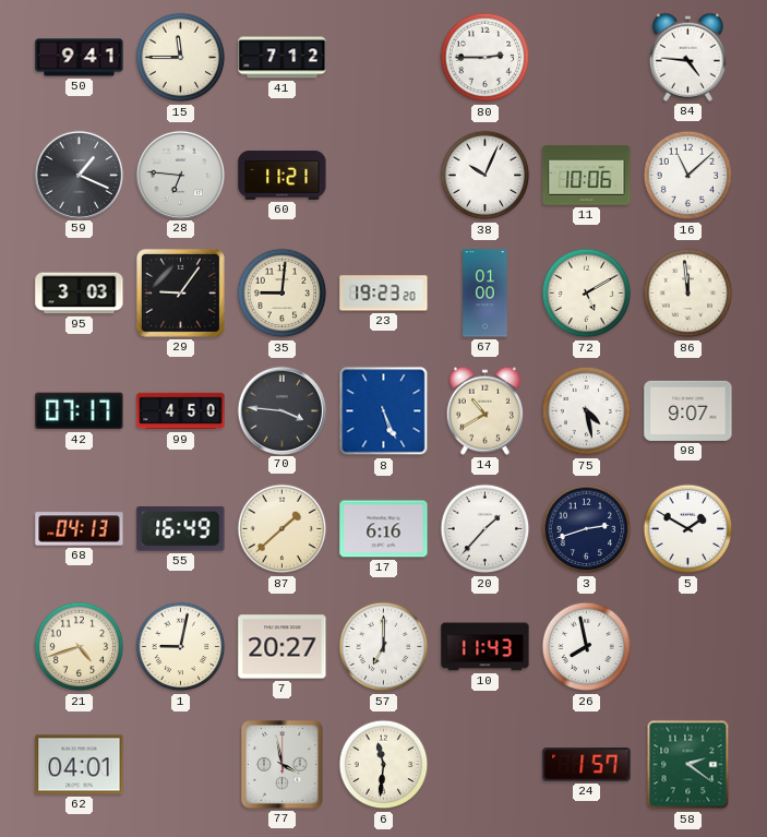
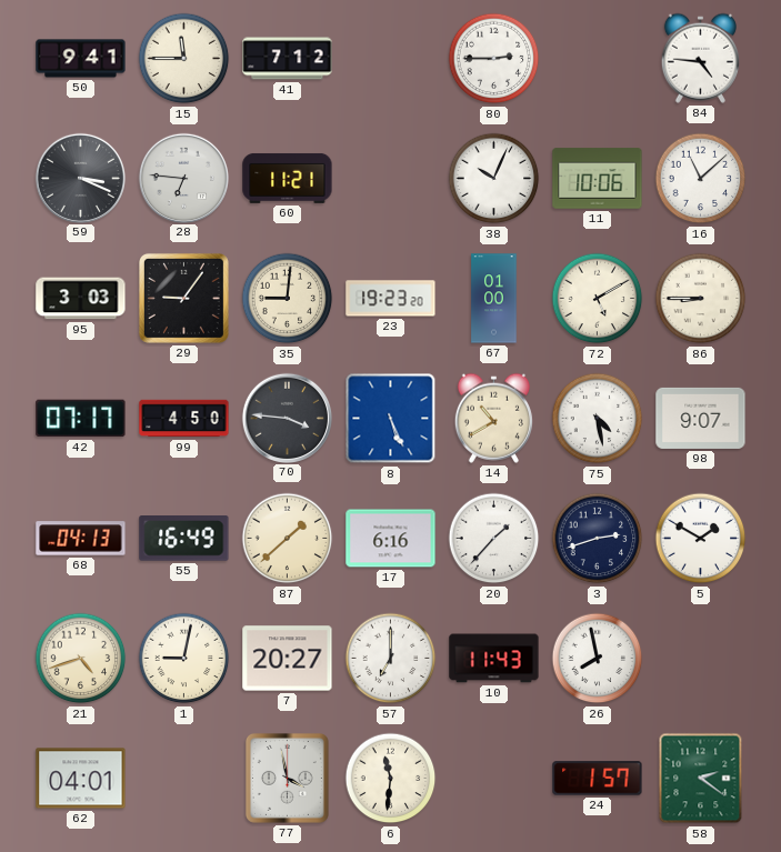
59: 1:19 -> 3:19
86: 11:59 -> 8:45
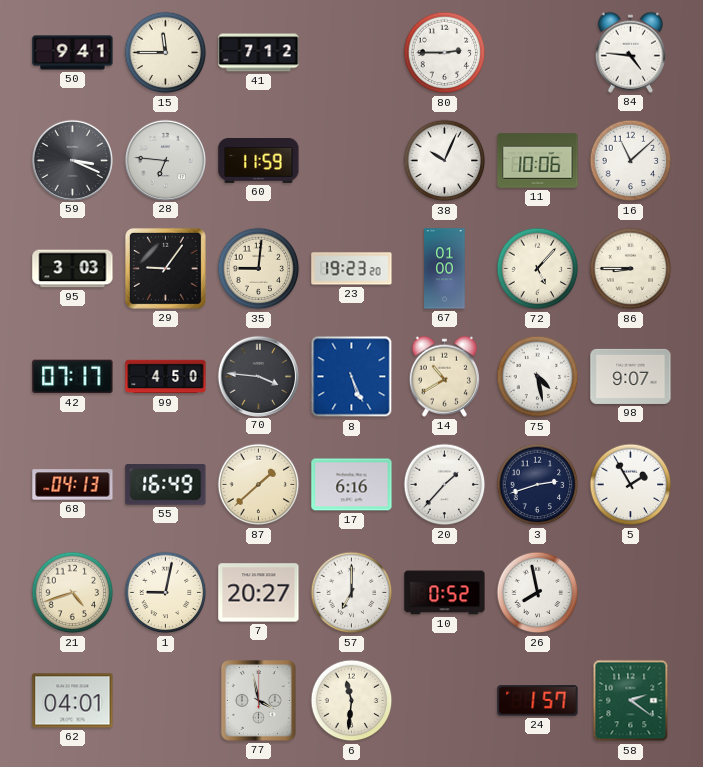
60: 11:21 -> 11:59
72: 5:10 -> 5:07
5: 1:50 -> 1:55
10: 11:43 -> 0:52
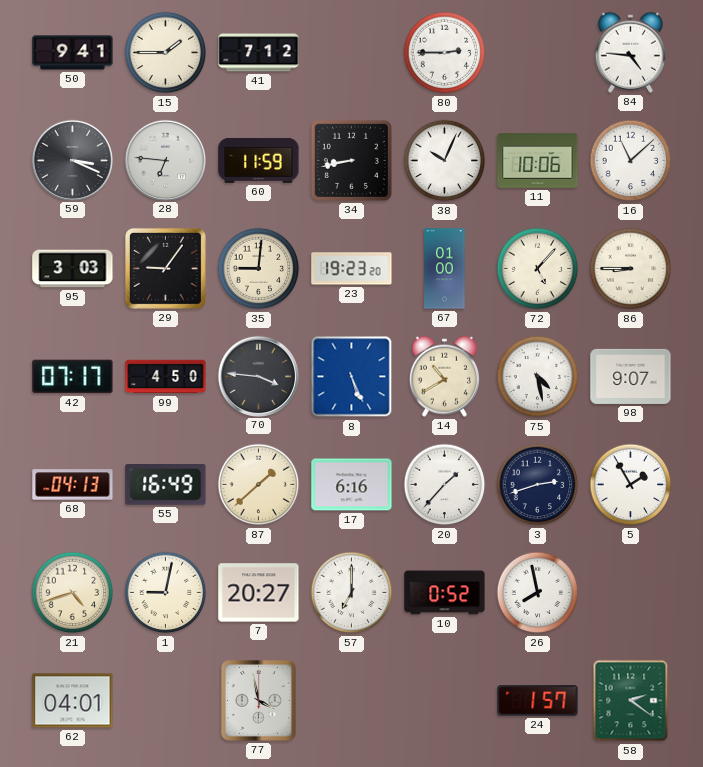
15: 11:45 -> 1:45
34: none -> 8:43
6: 11:31 -> none
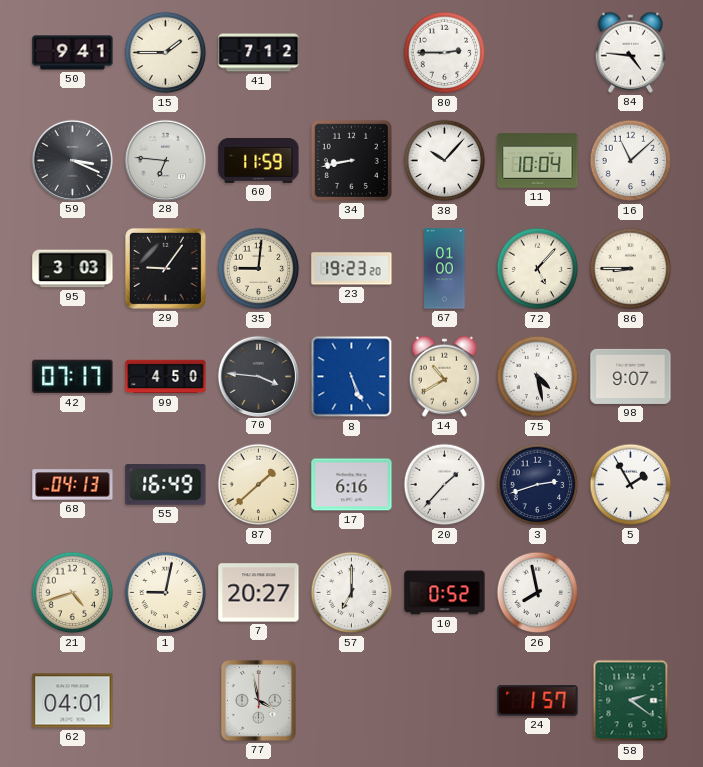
38: 10:04 -> 10:07
11: 10:06 -> 10:04
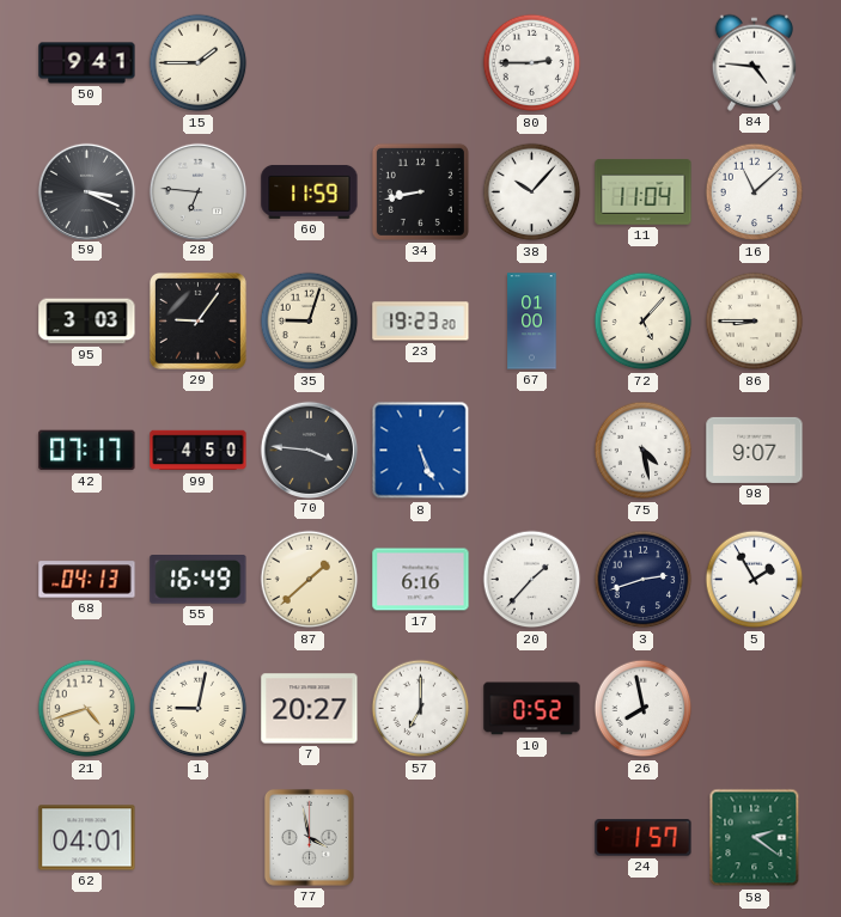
41: 7:12 -> none
11: 10:04 -> 11:04
35: 9:01 -> 9:03
14: 10:40 -> none
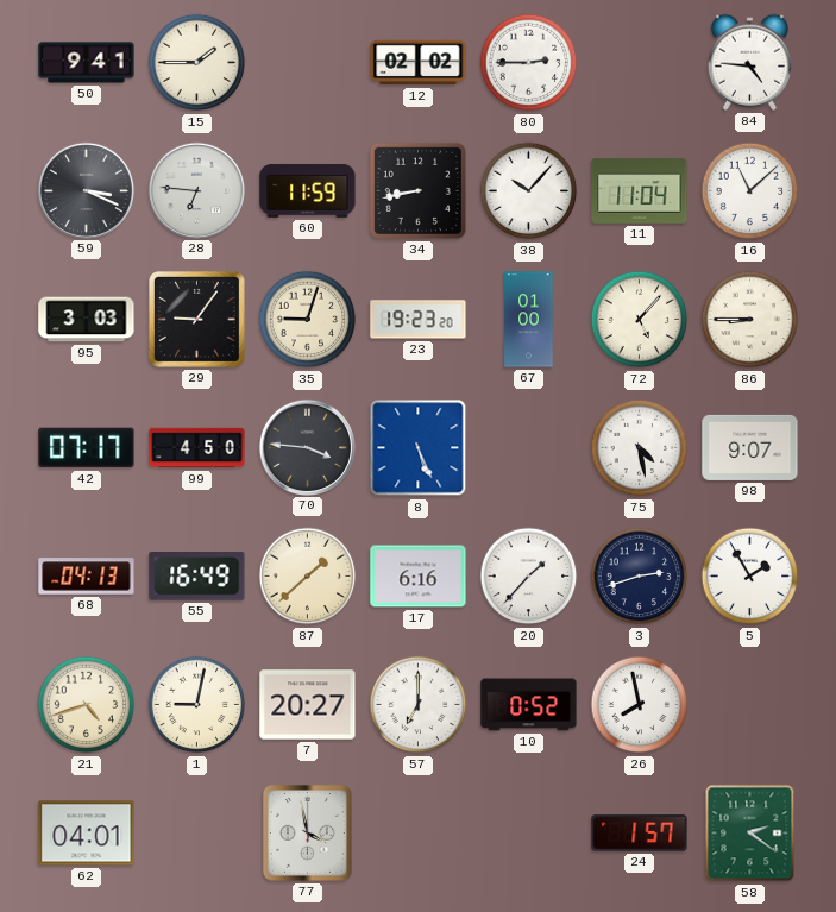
12: none -> 02:02
